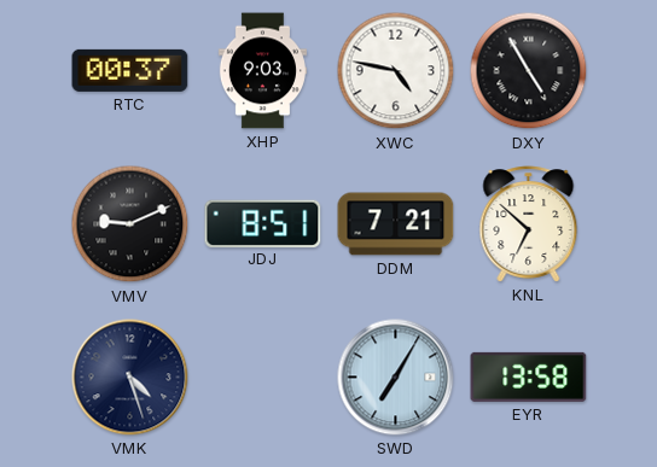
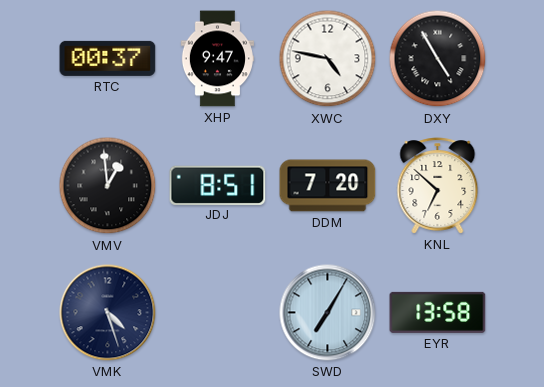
XHP: 9:03 -> 9:47
VMV: 9:11 -> 12:59
DDM: 7:21 -> 7:20
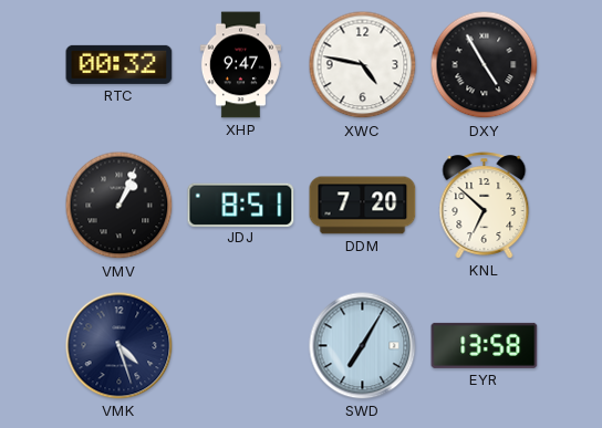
RTC: 00:37 -> 00:32
VMV: 12:59 -> 1:04
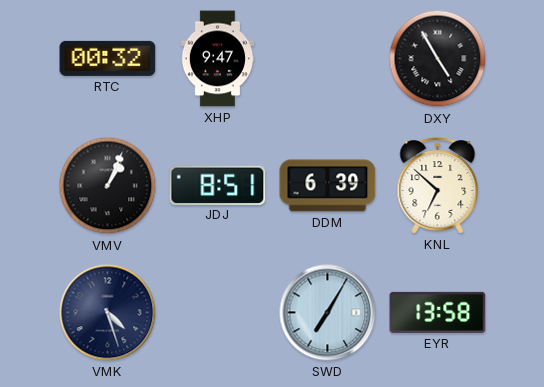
XWC: 4:47 -> none
DDM: 7:20 -> 6:39
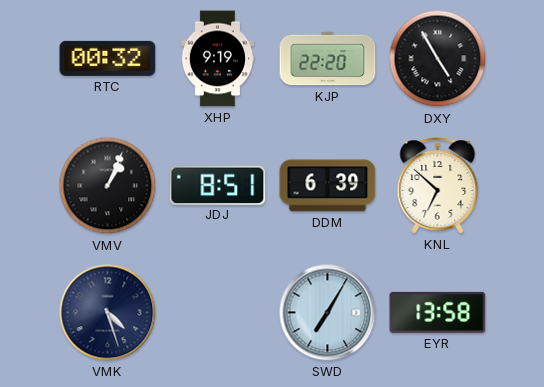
XHP: 9:47 -> 9:19
KJP: none -> 22:20
